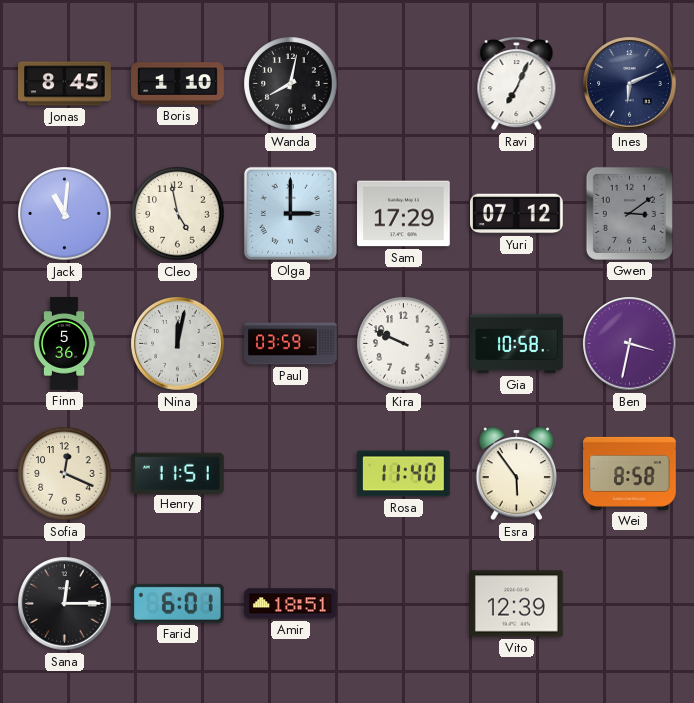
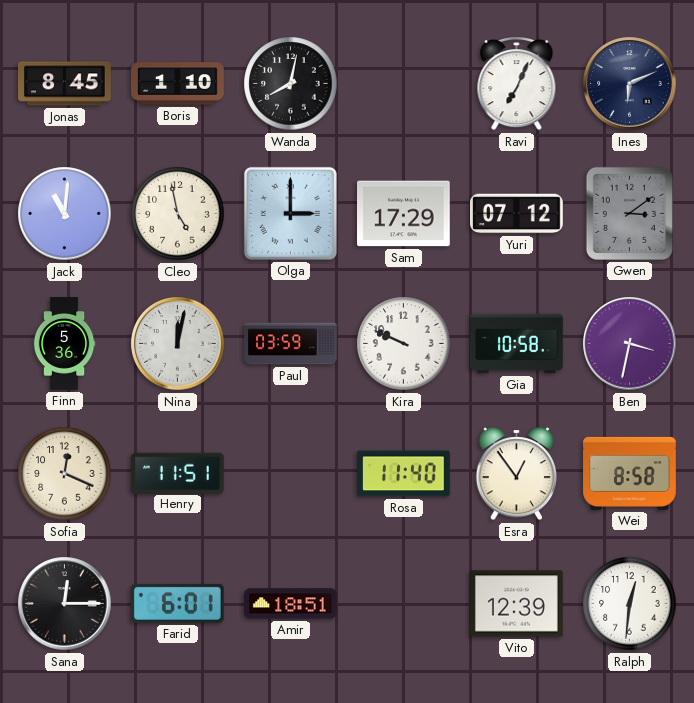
Esra: 5:54 -> 12:54
Ralph: none -> 12:31
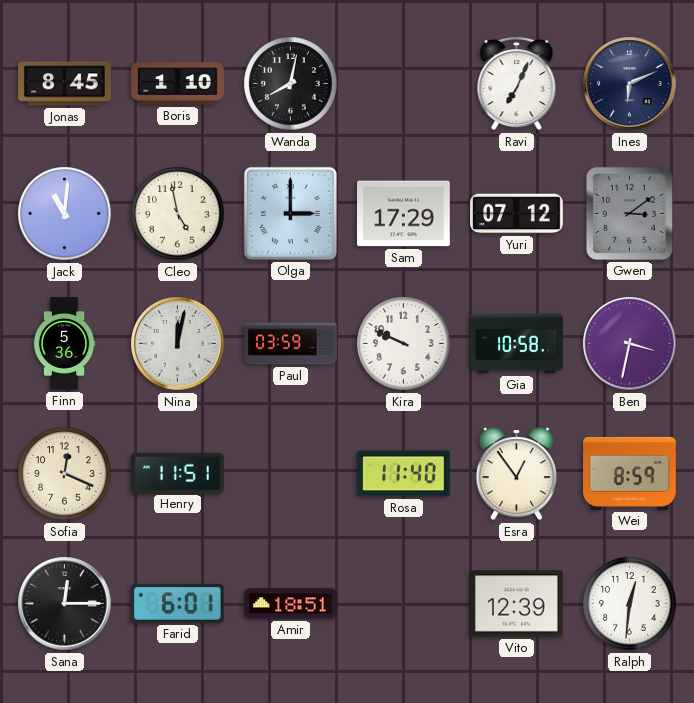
Wei: 8:58 -> 8:59
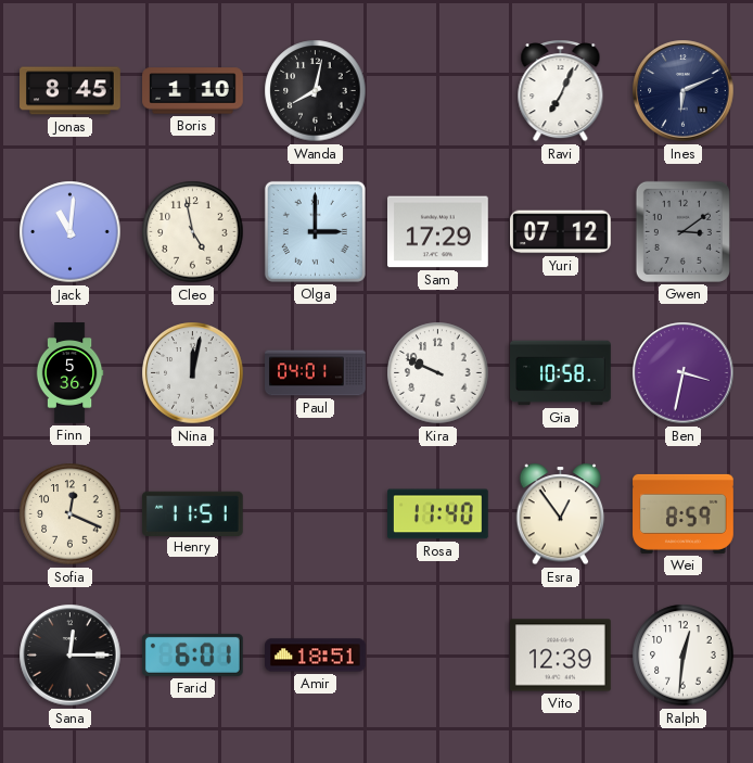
Paul: 03:59 -> 04:01
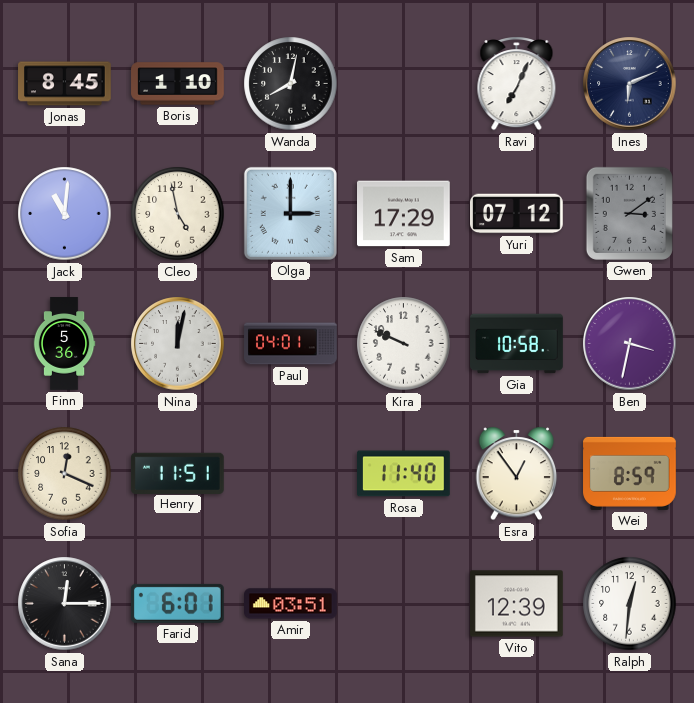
Amir: 18:51 -> 03:51
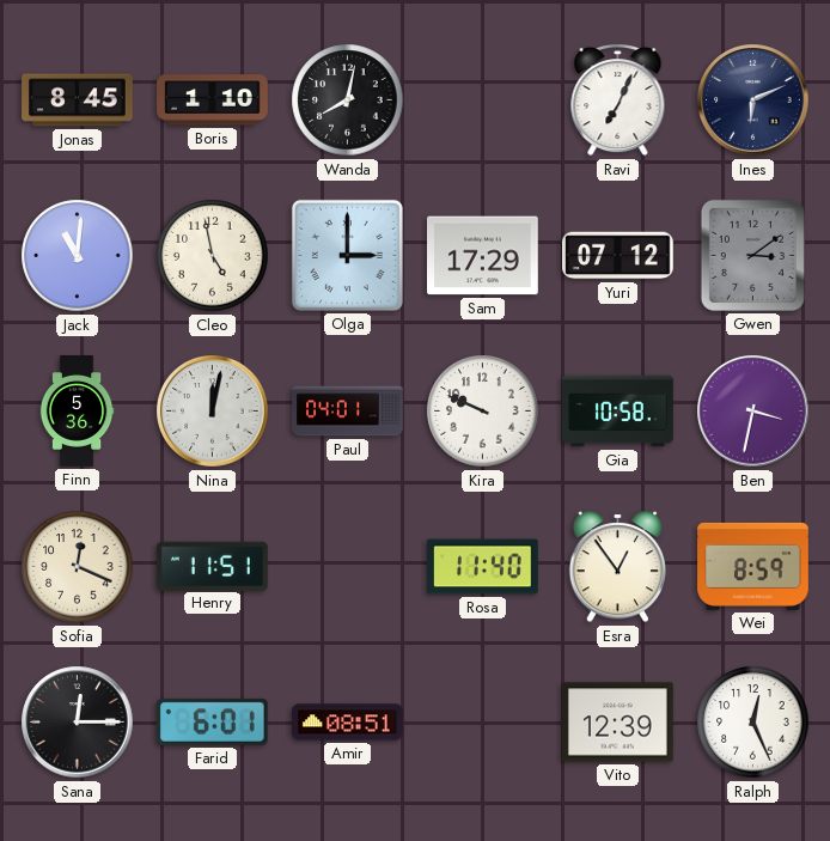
Amir: 03:51 -> 08:51
Ralph: 12:31 -> 12:26
